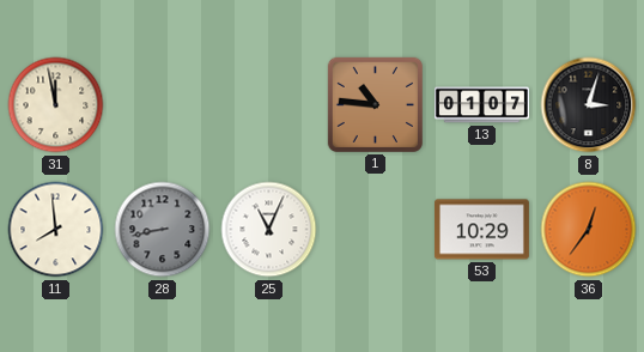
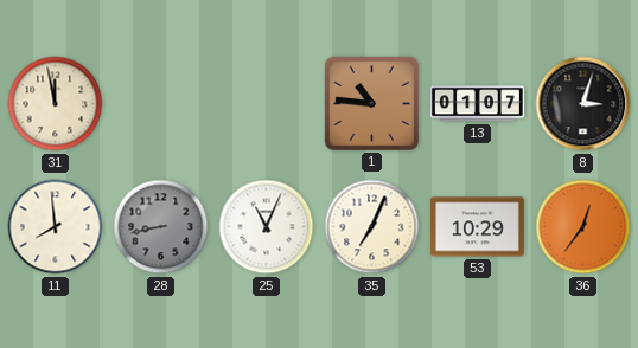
35: none -> 7:04
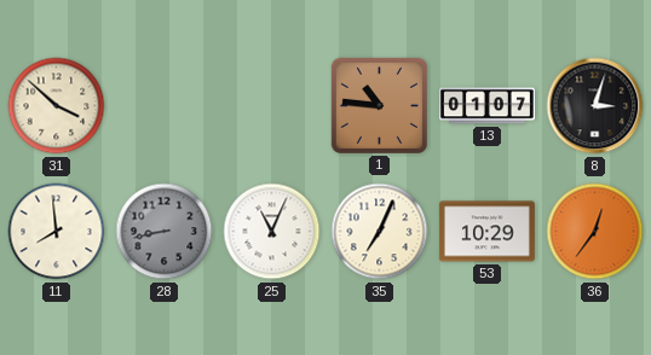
31: 11:58 -> 3:52
